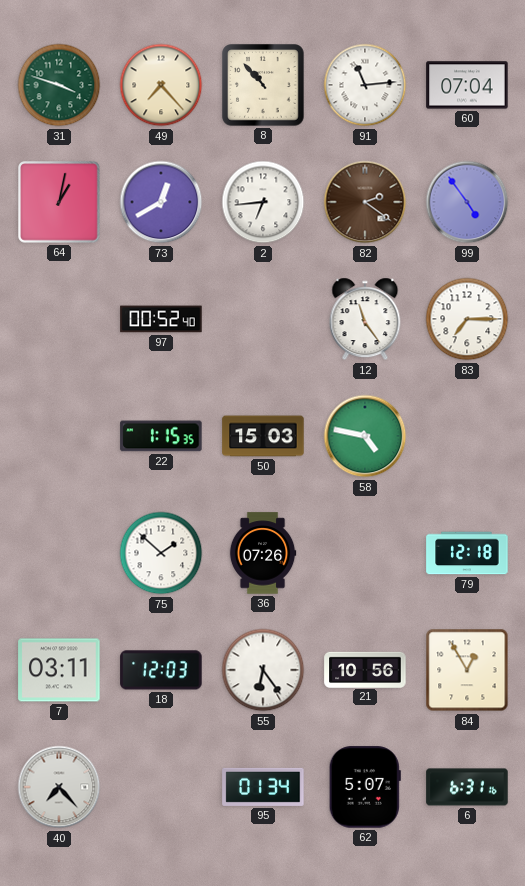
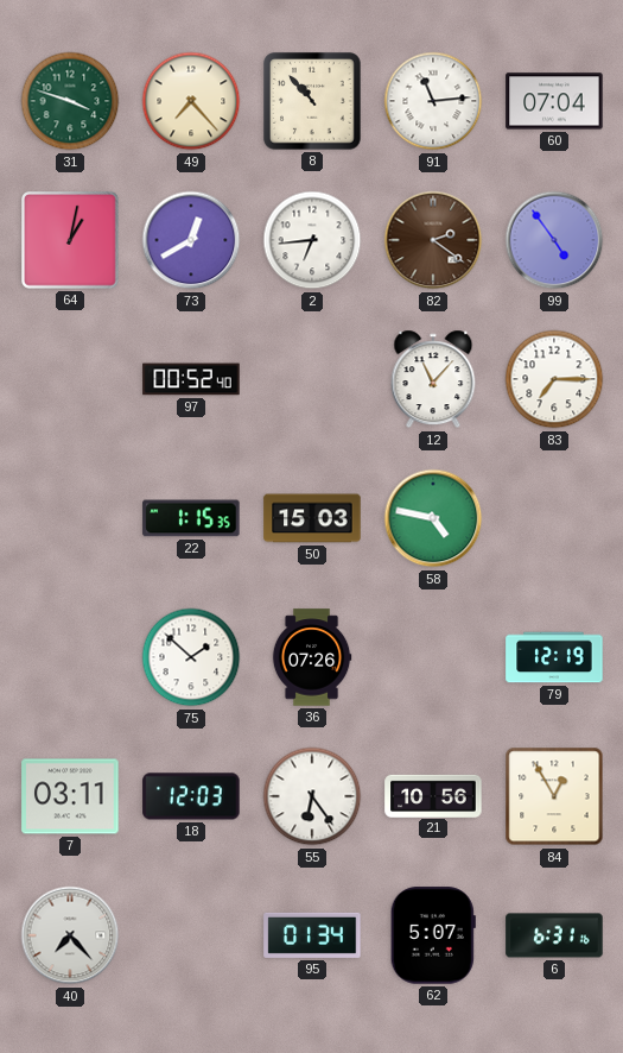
12: 11:24 -> 11:07
79: 12:18 -> 12:19
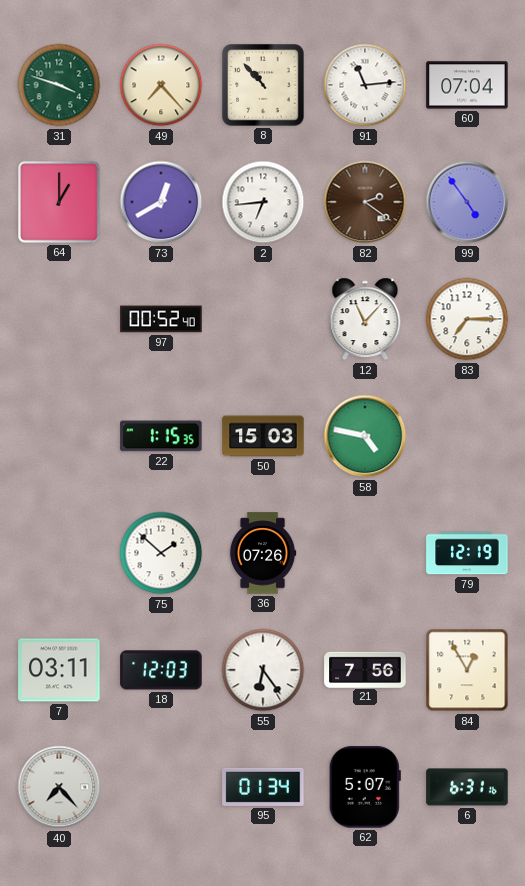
64: 1:02 -> 1:00
21: 10:56 -> 7:56
